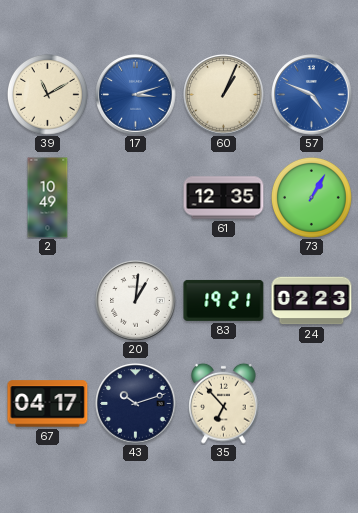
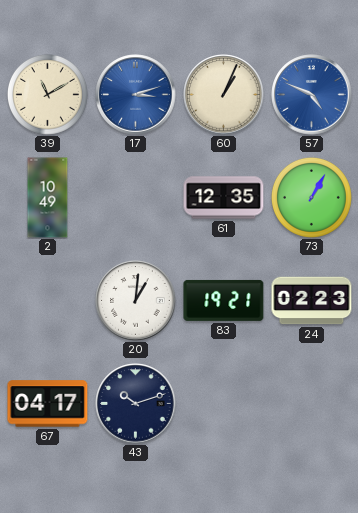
35: 6:53 -> none
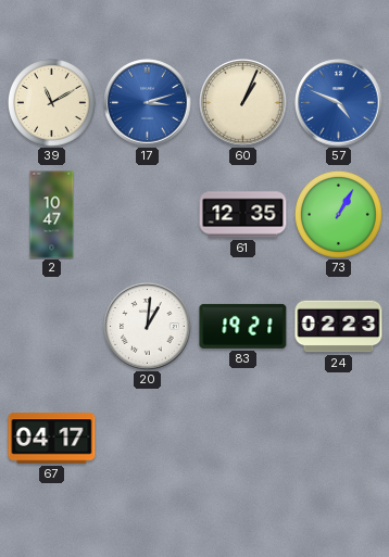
2: 10:49 -> 10:47
43: 10:12 -> none
